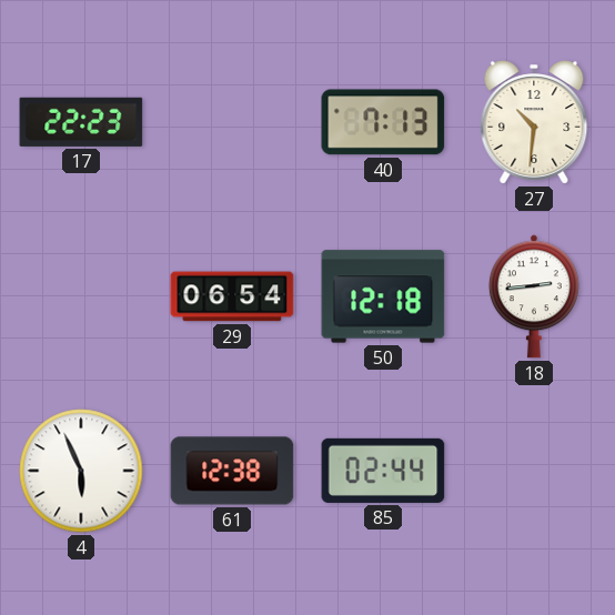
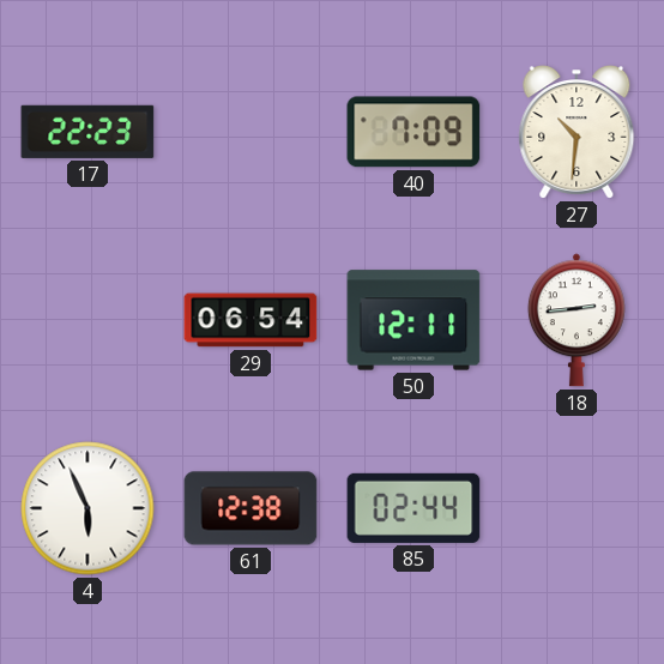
40: 7:13 -> 7:09
50: 12:18 -> 12:11
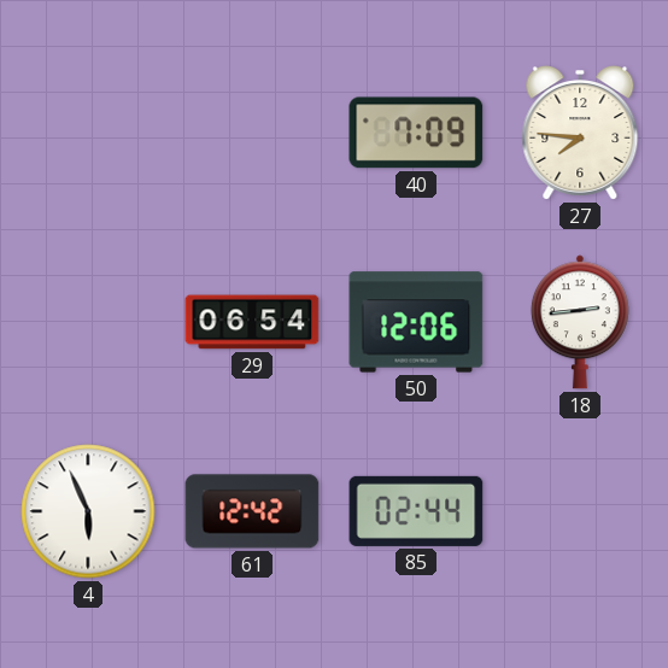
17: 22:23 -> none
27: 10:31 -> 7:46
50: 12:11 -> 12:06
61: 12:38 -> 12:42
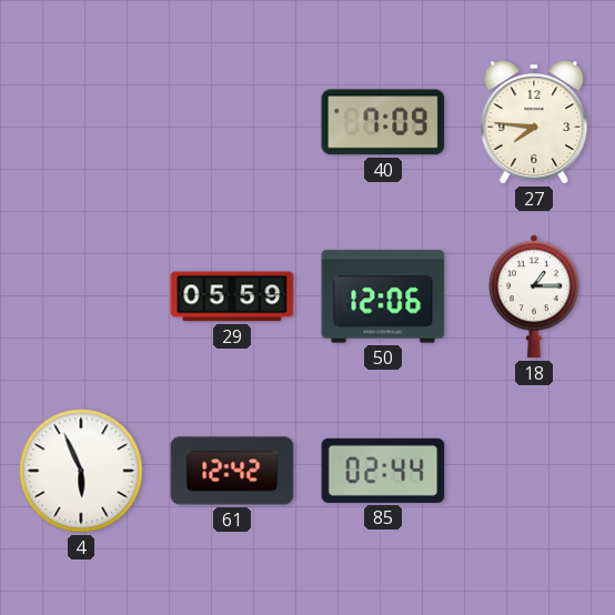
29: 06:54 -> 05:59
18: 2:44 -> 1:15
